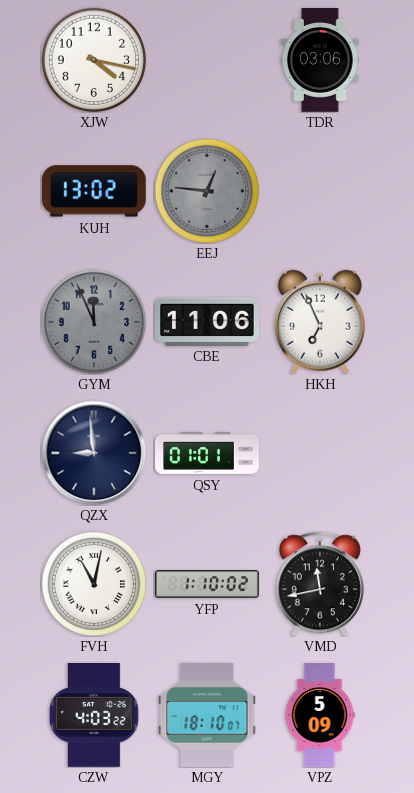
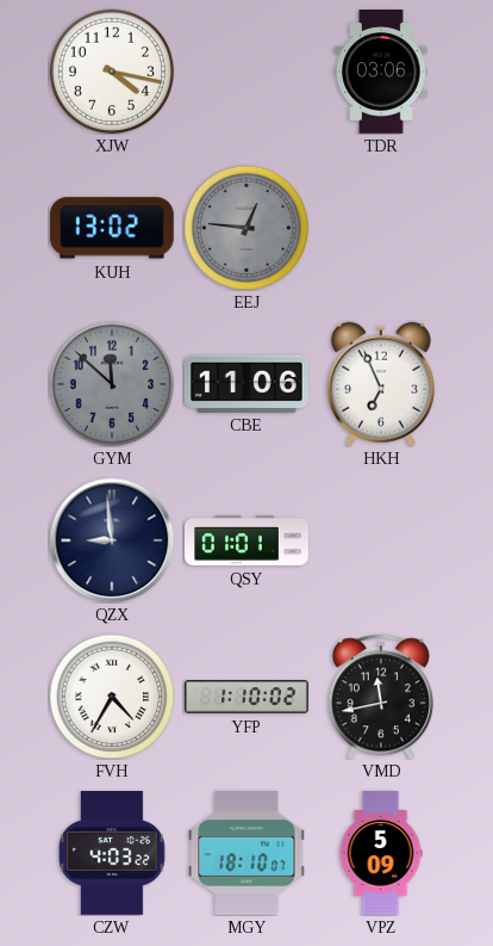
GYM: 11:56 -> 11:52
FVH: 11:02 -> 4:35
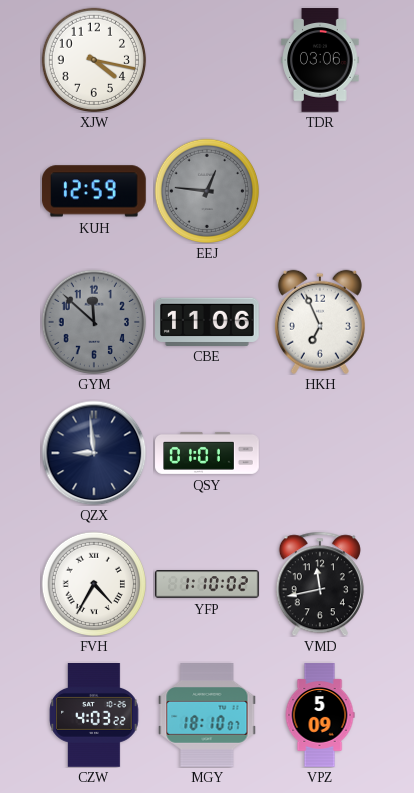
KUH: 13:02 -> 12:59
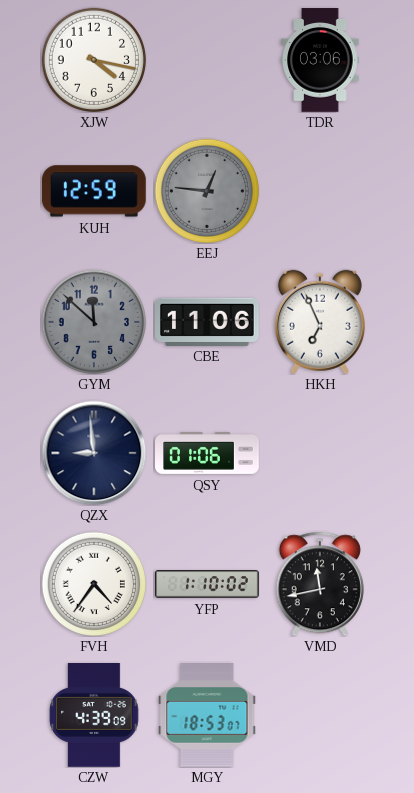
QSY: 01:01 -> 01:06
FVH: 4:35 -> 4:36
CZW: 4:03 -> 4:39
MGY: 18:10 -> 18:53
VPZ: 5:09 -> none
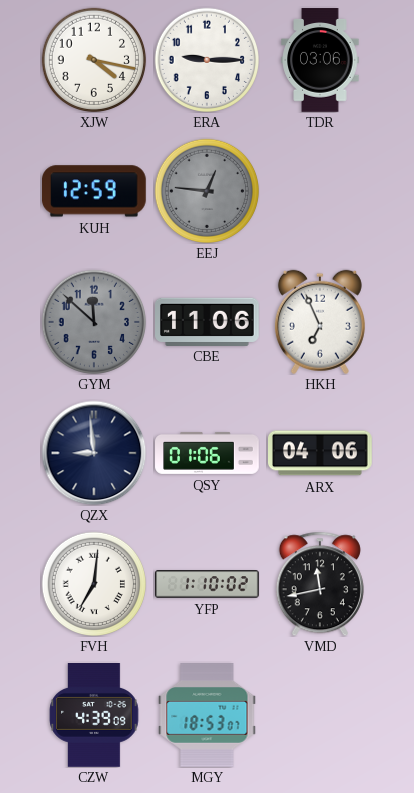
ERA: none -> 9:15
ARX: none -> 04:06
FVH: 4:36 -> 7:01
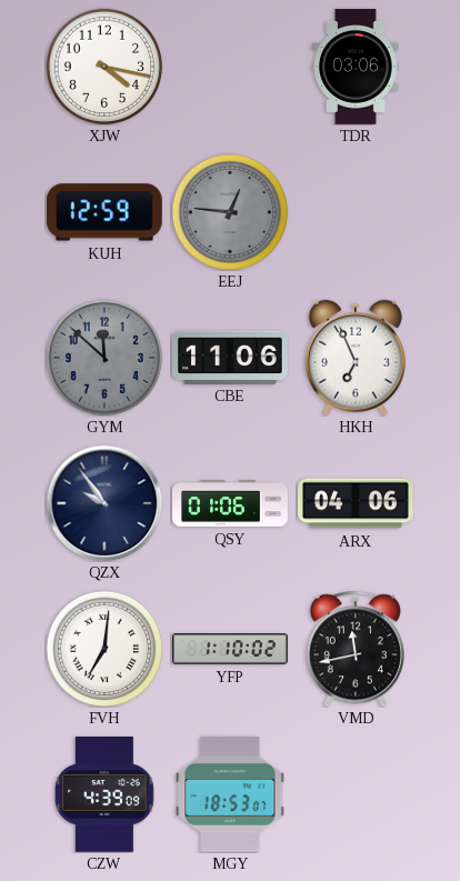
ERA: 9:15 -> none
QZX: 8:59 -> 9:54
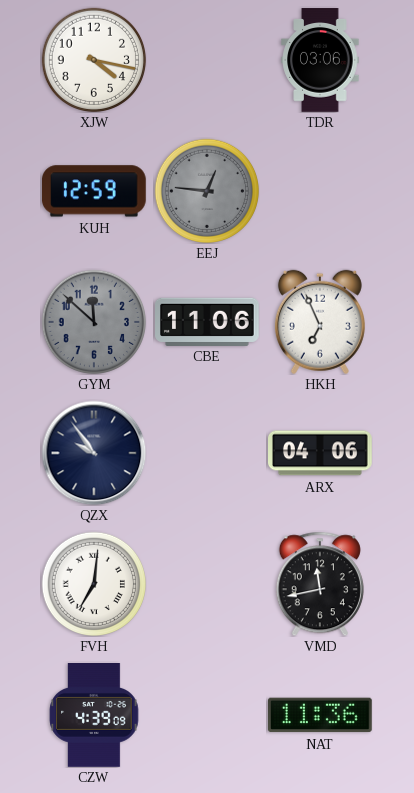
QSY: 01:06 -> none
YFP: 1:10 -> none
MGY: 18:53 -> none
NAT: none -> 11:36
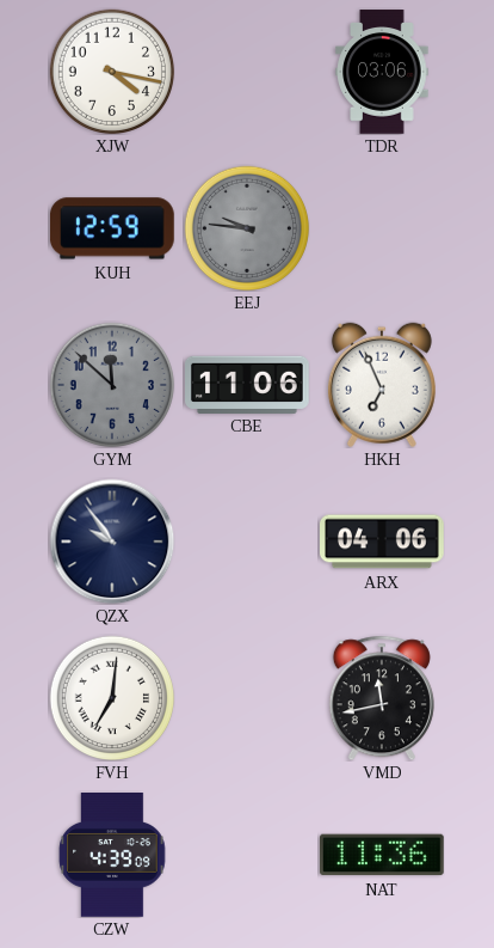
EEJ: 12:46 -> 9:46
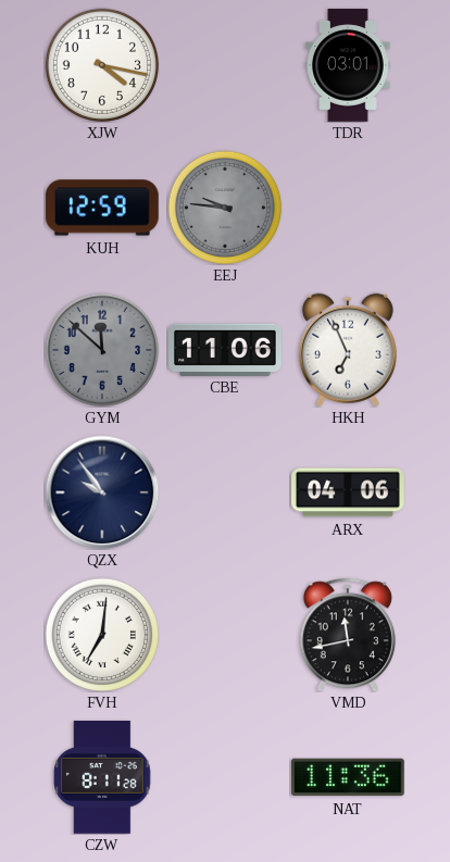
TDR: 03:06 -> 03:01
CZW: 4:39 -> 8:11
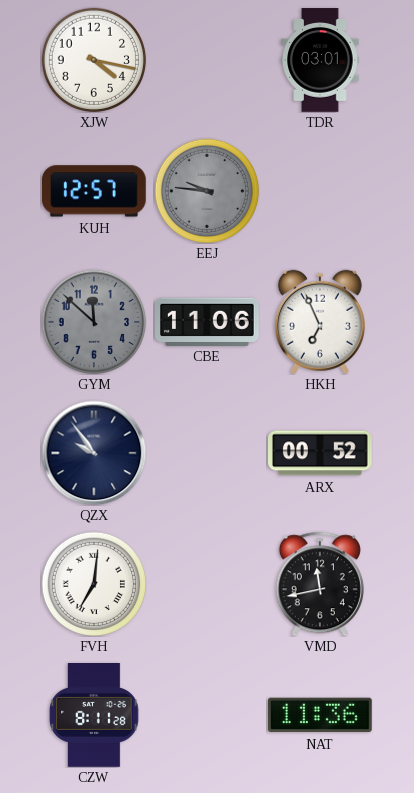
KUH: 12:59 -> 12:57
ARX: 04:06 -> 00:52
